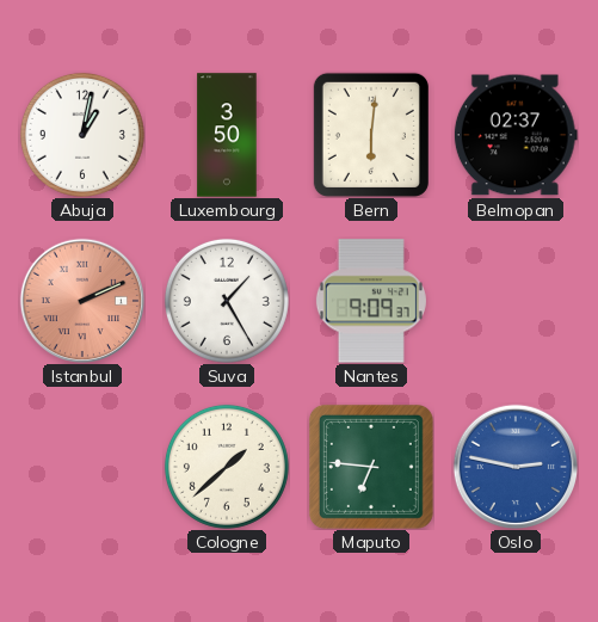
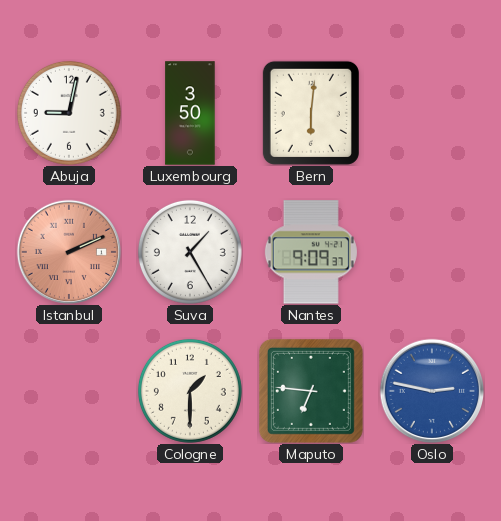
Abuja: 1:02 -> 9:02
Belmopan: 02:37 -> none
Cologne: 1:38 -> 1:30
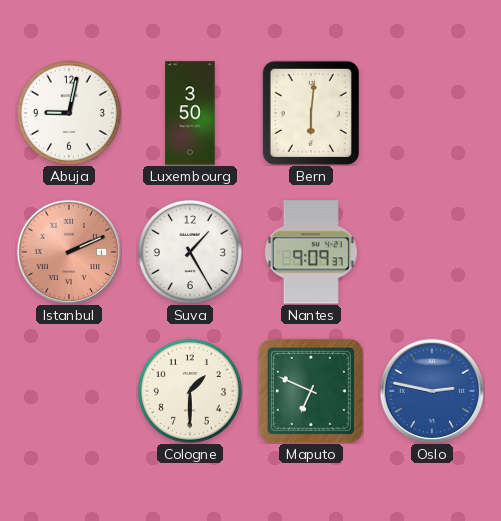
Maputo: 6:46 -> 6:49
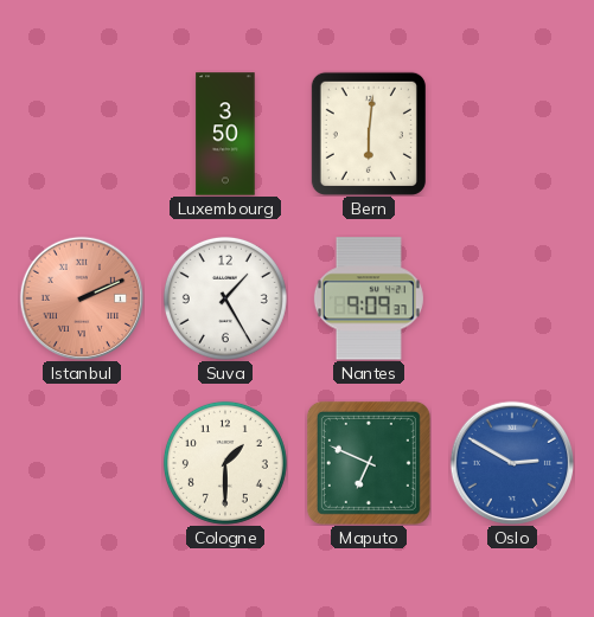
Abuja: 9:02 -> none
Oslo: 2:47 -> 2:50
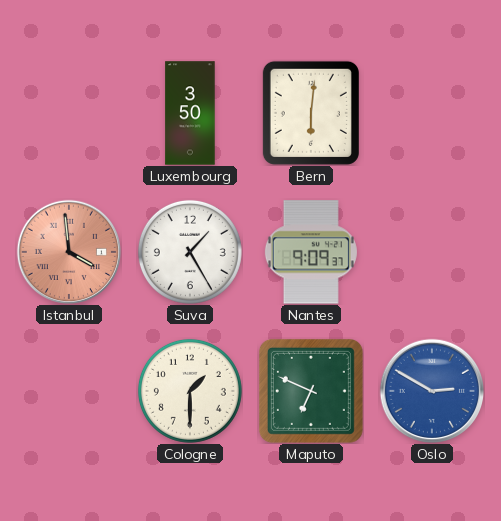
Istanbul: 2:11 -> 3:59
